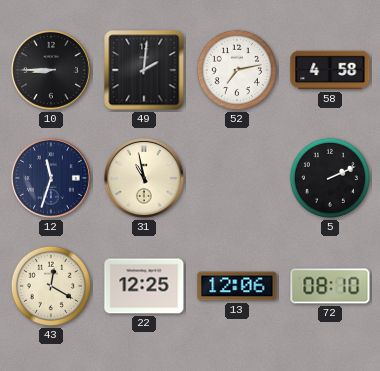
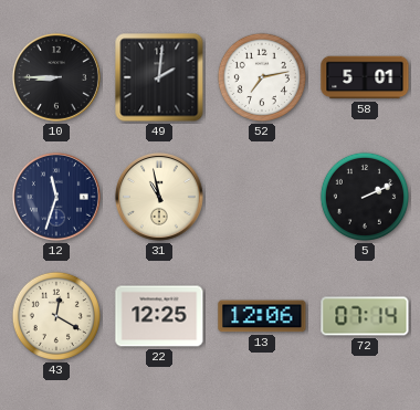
58: 4:58 -> 5:01
72: 08:10 -> 07:14
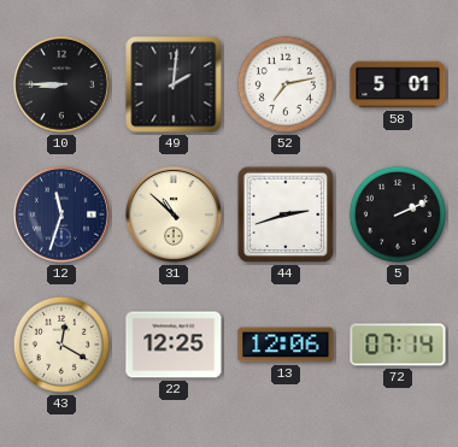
31: 10:58 -> 10:52
44: none -> 2:42
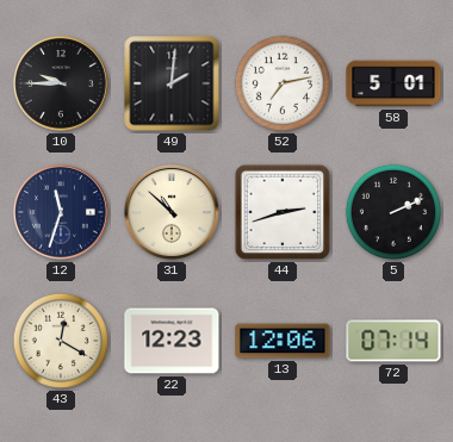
10: 8:45 -> 9:45
22: 12:25 -> 12:23
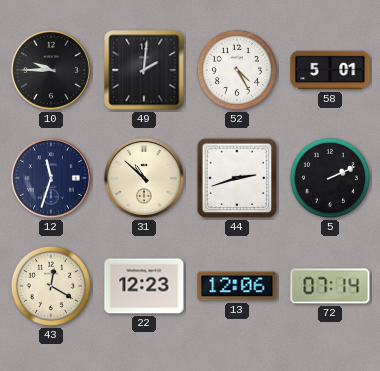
52: 7:13 -> 4:25
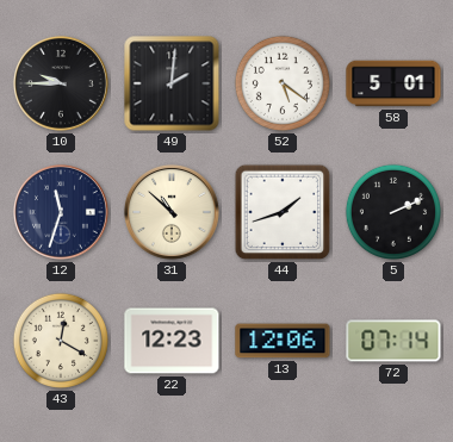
52: 4:25 -> 5:21
44: 2:42 -> 1:42
